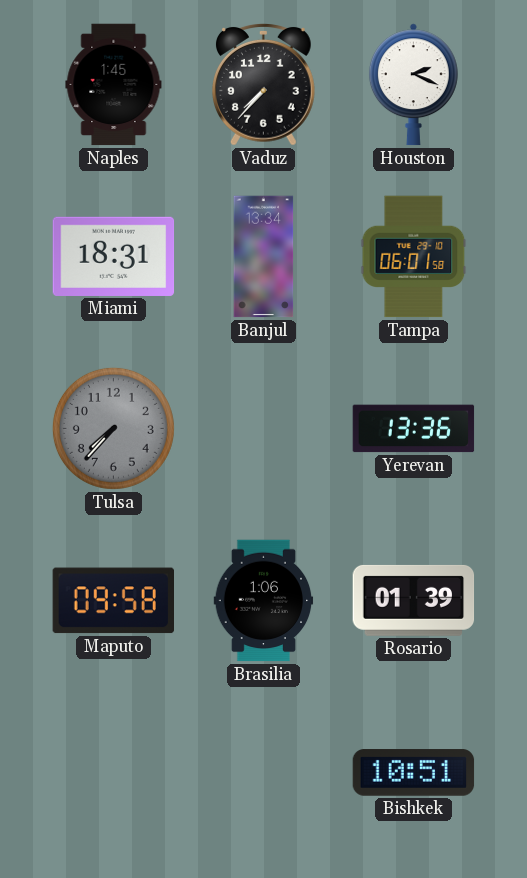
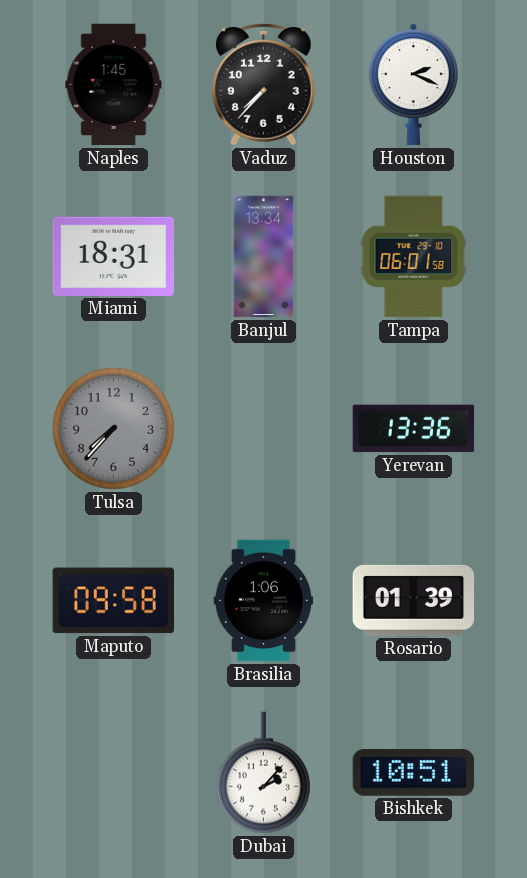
Dubai: none -> 2:07
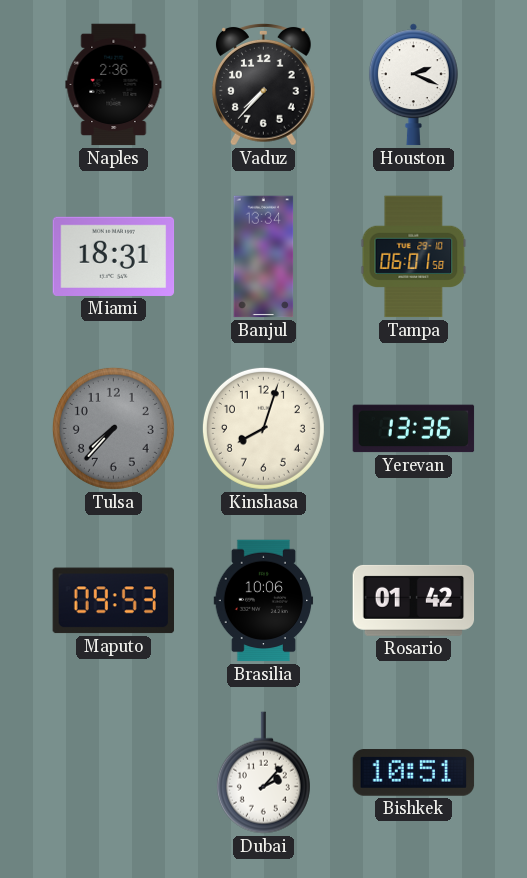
Naples: 1:45 -> 2:36
Kinshasa: none -> 8:03
Maputo: 09:58 -> 09:53
Brasilia: 1:06 -> 10:06
Rosario: 01:39 -> 01:42
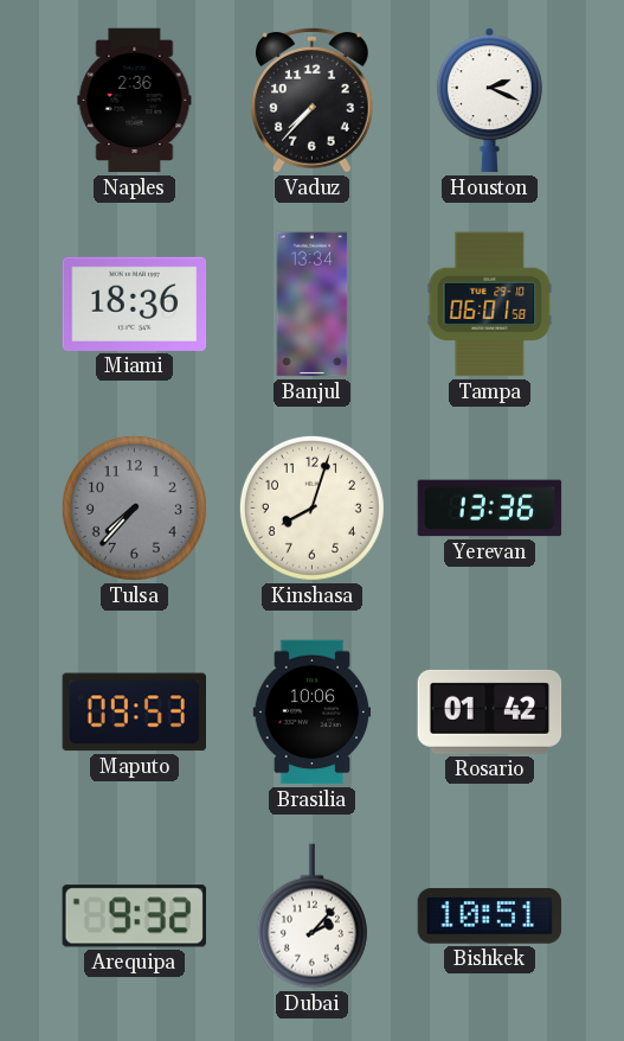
Miami: 18:31 -> 18:36
Arequipa: none -> 9:32
